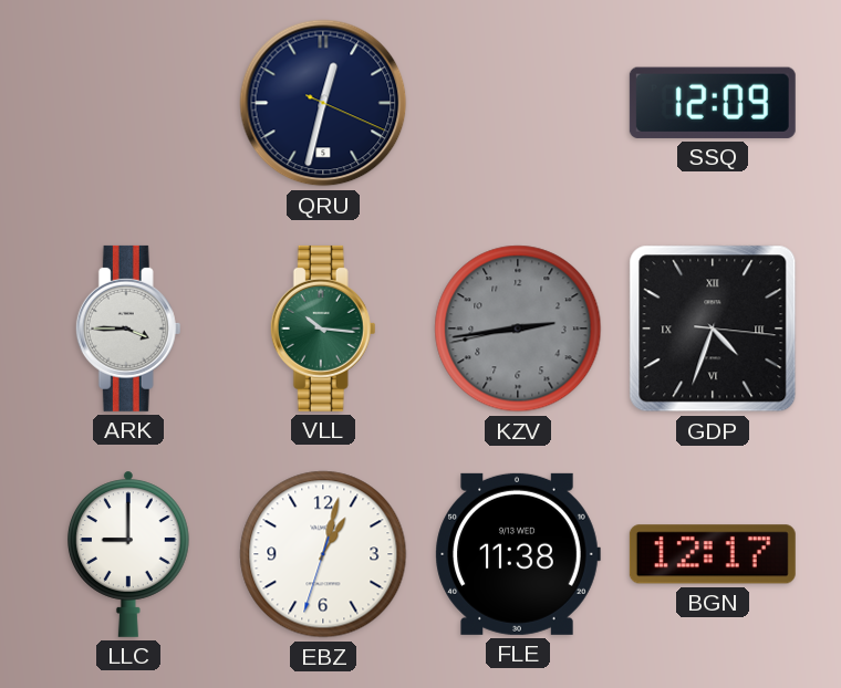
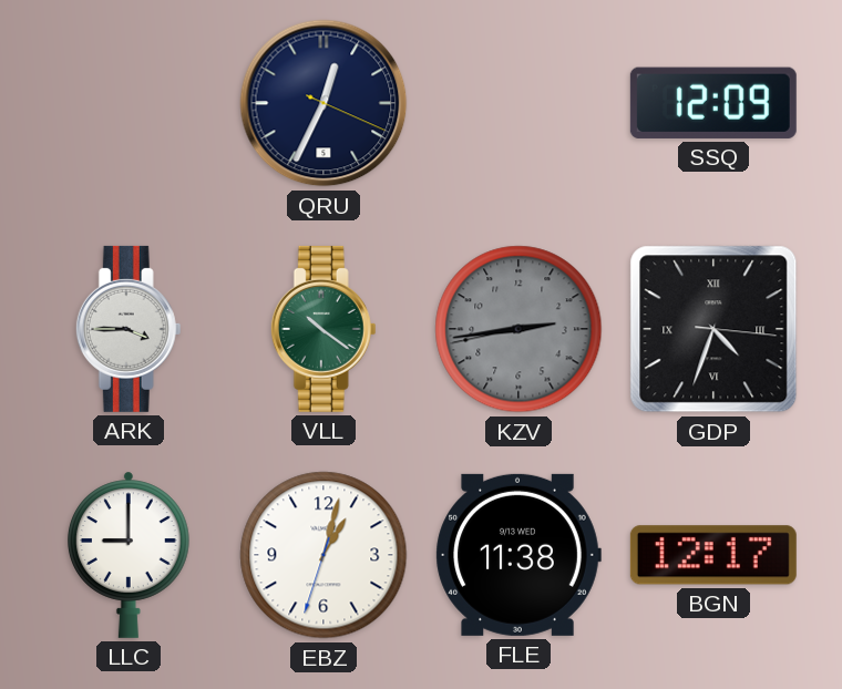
QRU: 12:32 -> 12:34
VLL: 10:16 -> 10:21
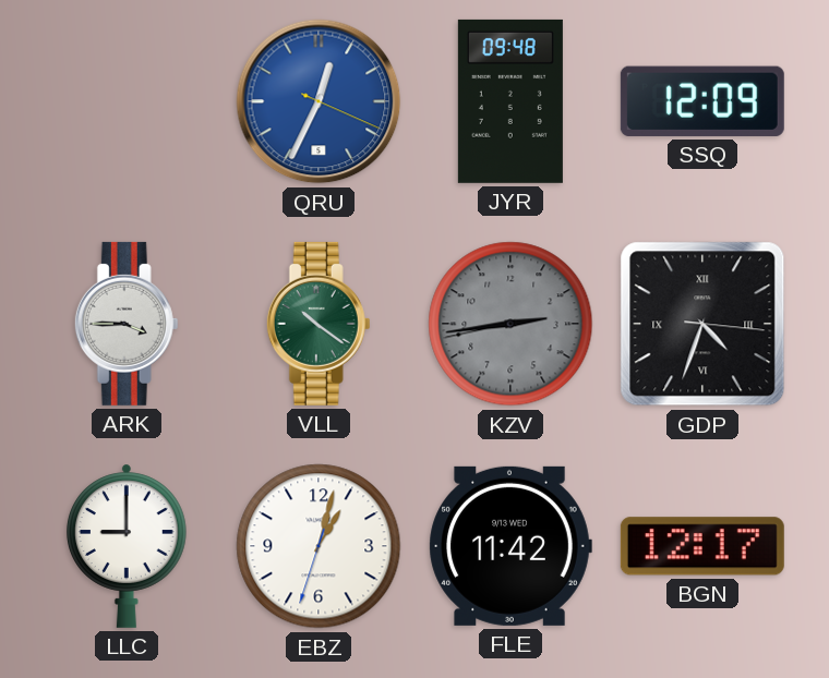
QRU dial: navy -> blue
JYR: none -> 09:48
FLE: 11:38 -> 11:42
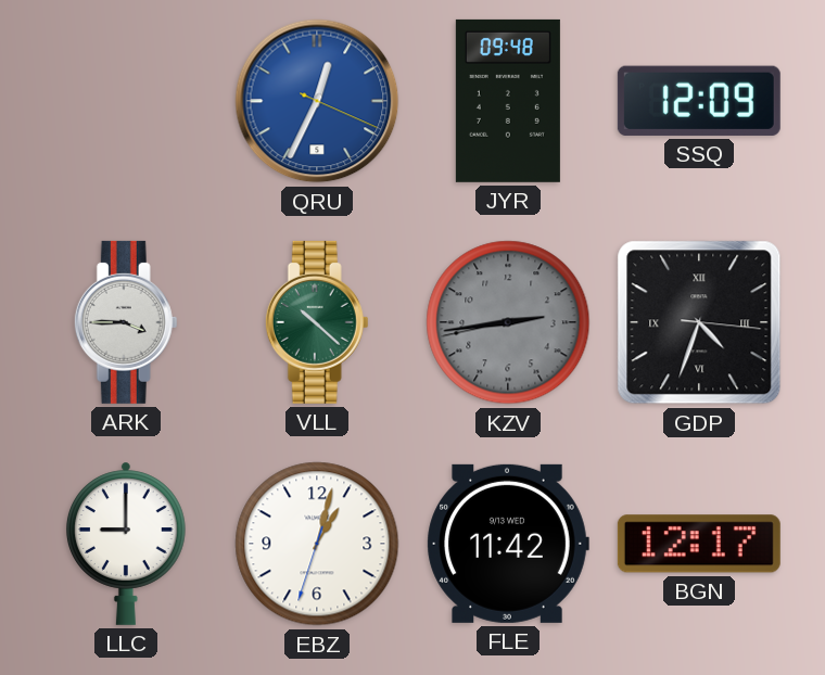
VLL: 10:21 -> 10:22
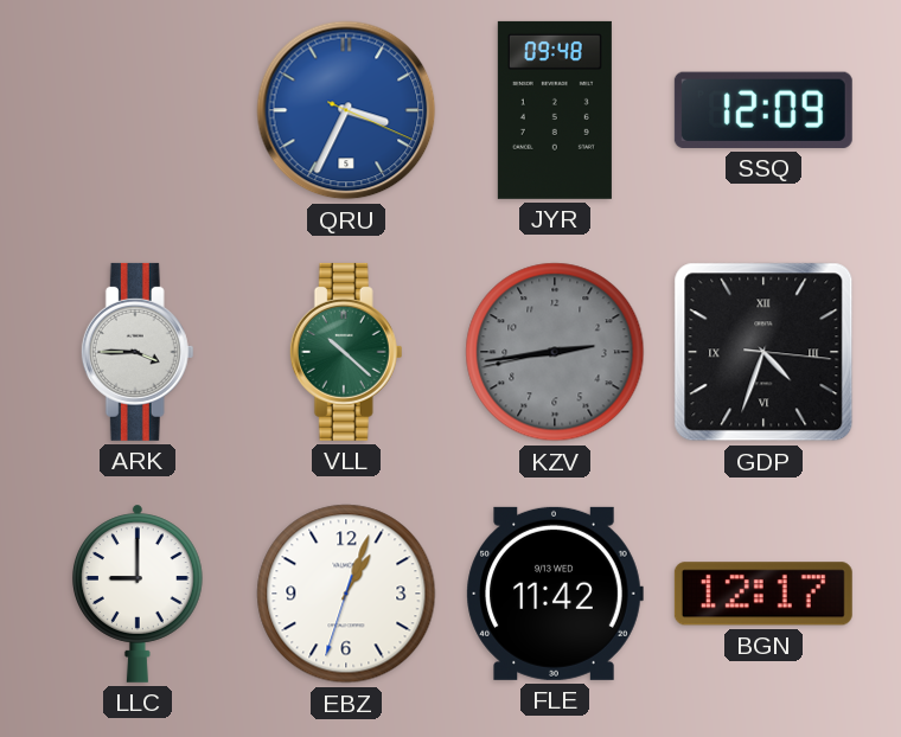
QRU: 12:34 -> 3:34
EBZ: 1:02 -> 1:03
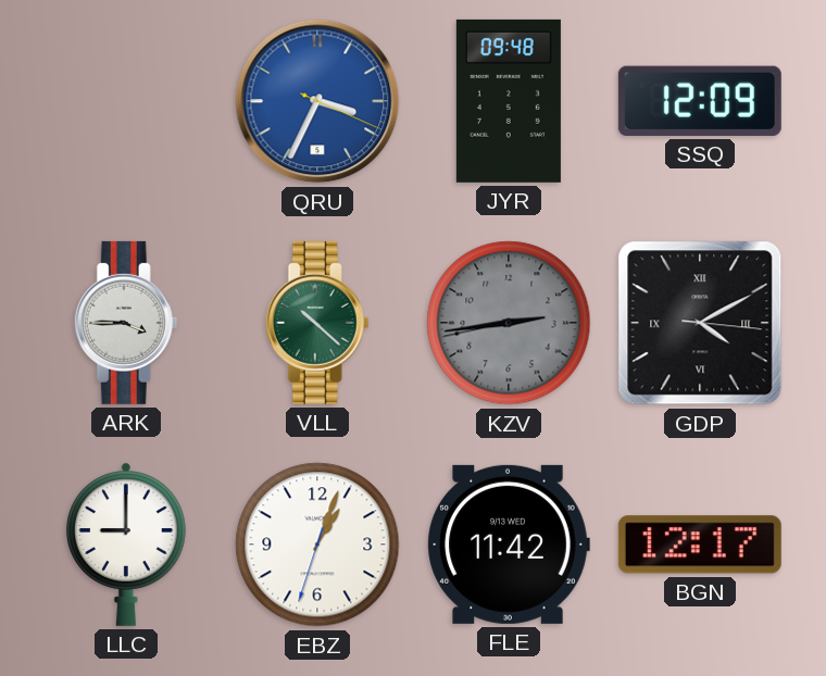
GDP: 4:33 -> 4:10
